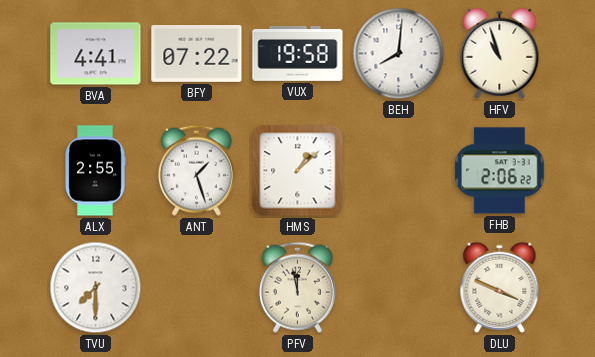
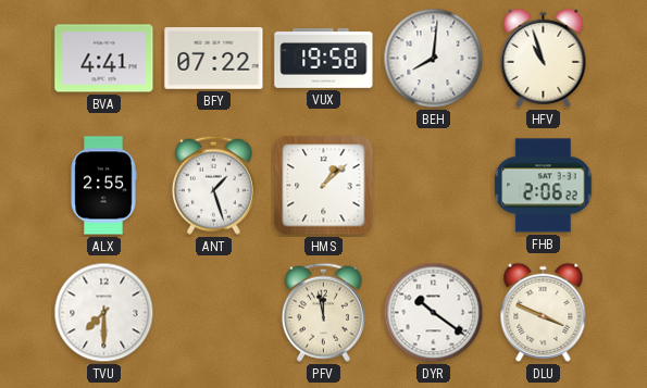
DYR: none -> 10:21
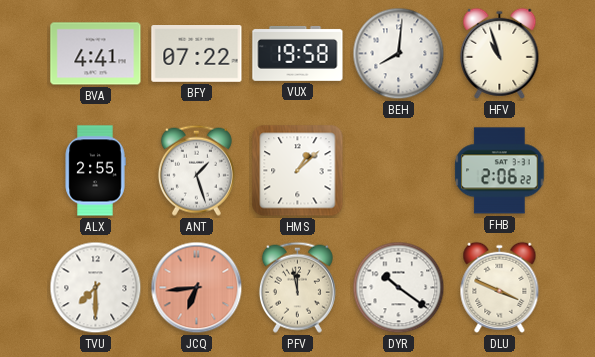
JCQ: none -> 6:44
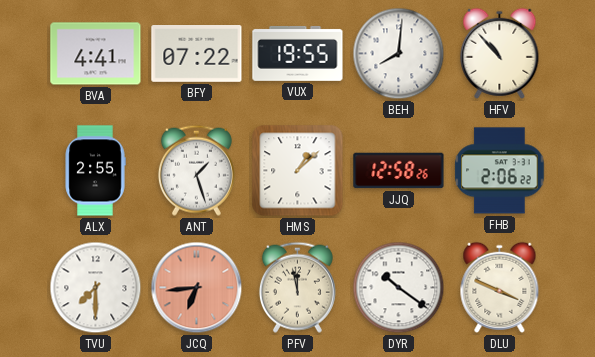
VUX: 19:58 -> 19:55
HFV: 10:57 -> 10:53
JJQ: none -> 12:58
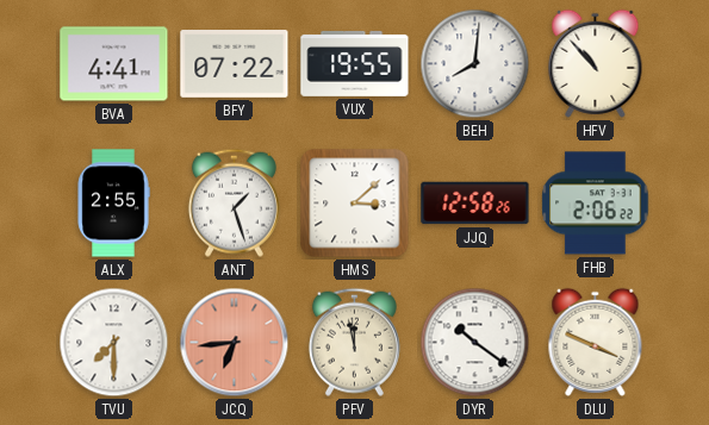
HMS: 1:08 -> 3:08
